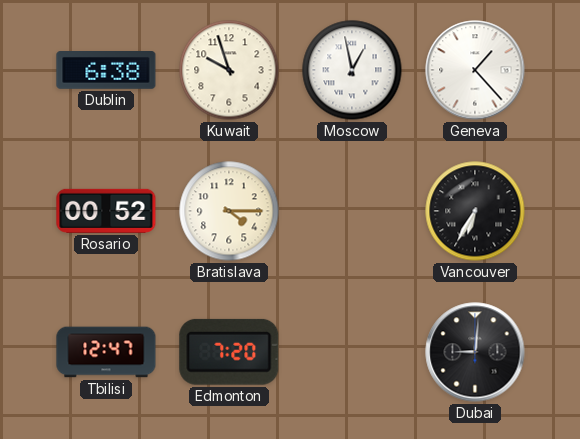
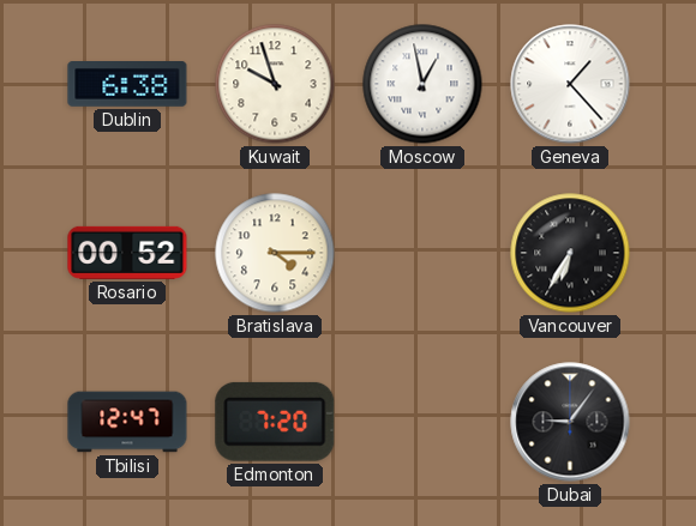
Dubai: 9:01 -> 9:06
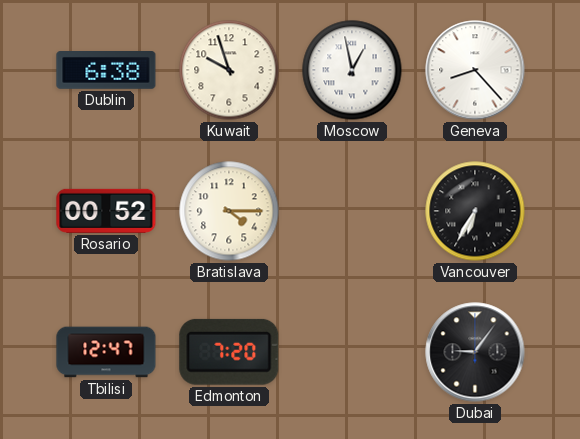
Geneva: 1:23 -> 8:23
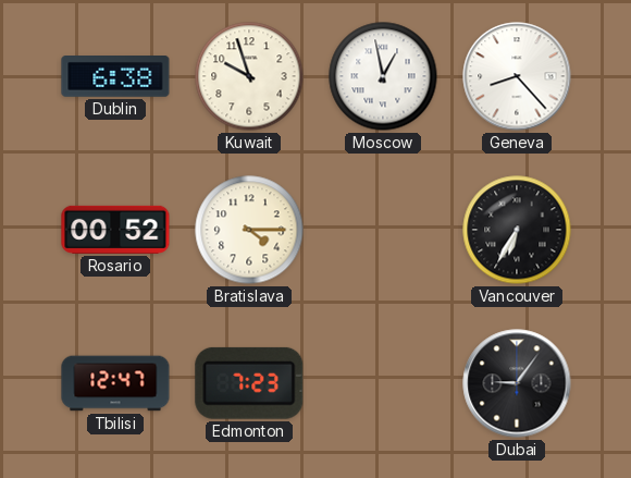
Edmonton: 7:20 -> 7:23
